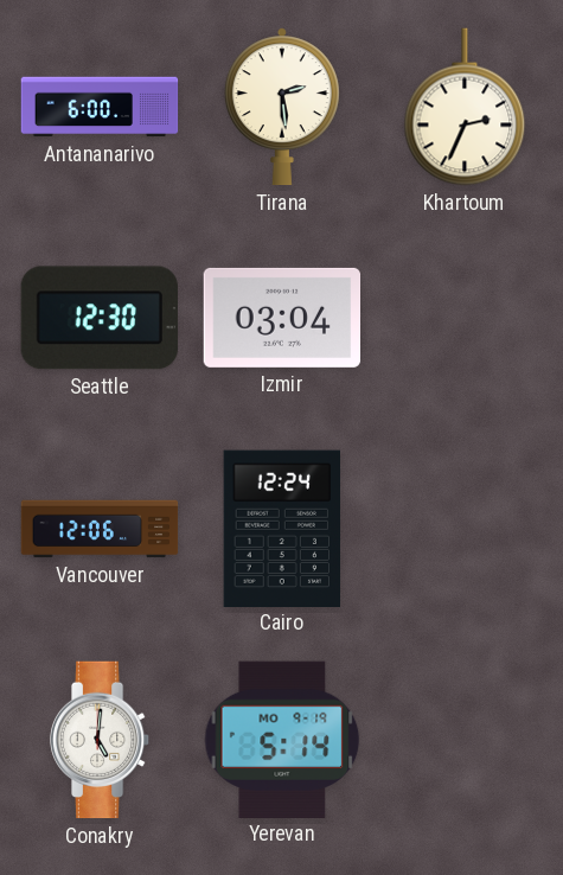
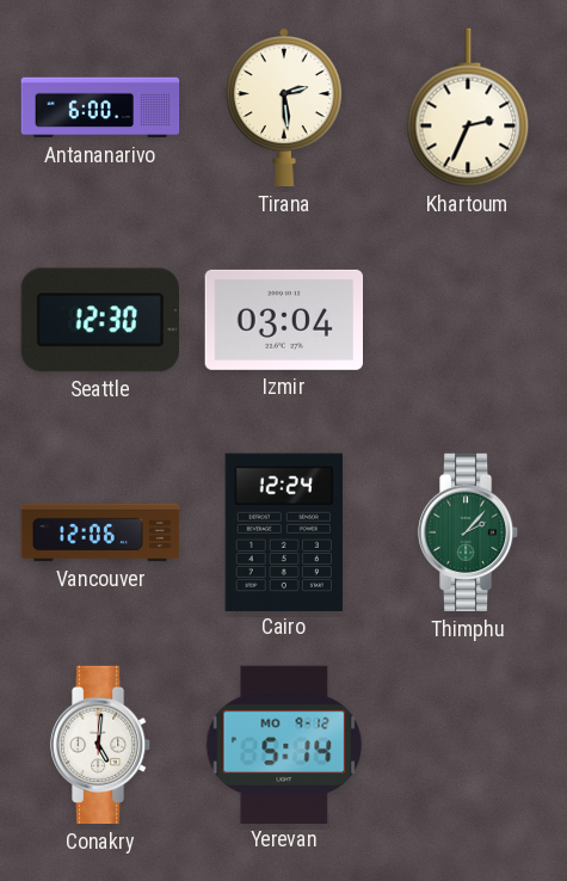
Thimphu: none -> 2:07
Yerevan date: MO 9-19 -> MO 9-12
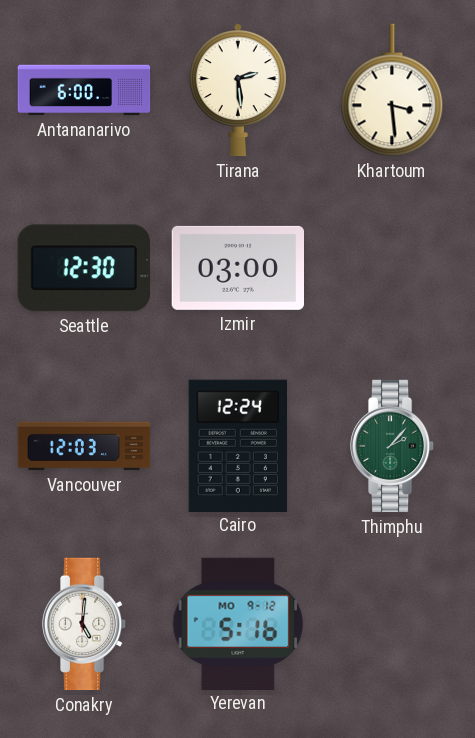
Khartoum: 2:34 -> 3:29
Izmir: 03:04 -> 03:00
Vancouver: 12:06 -> 12:03
Yerevan: 5:14 -> 5:16
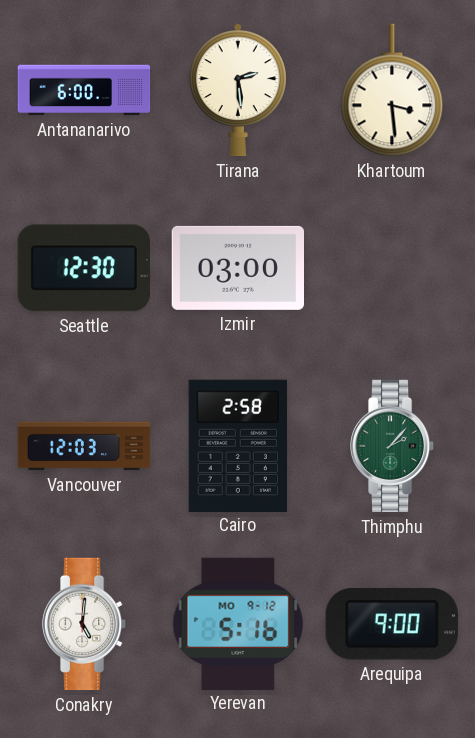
Cairo: 12:24 -> 2:58
Arequipa: none -> 9:00
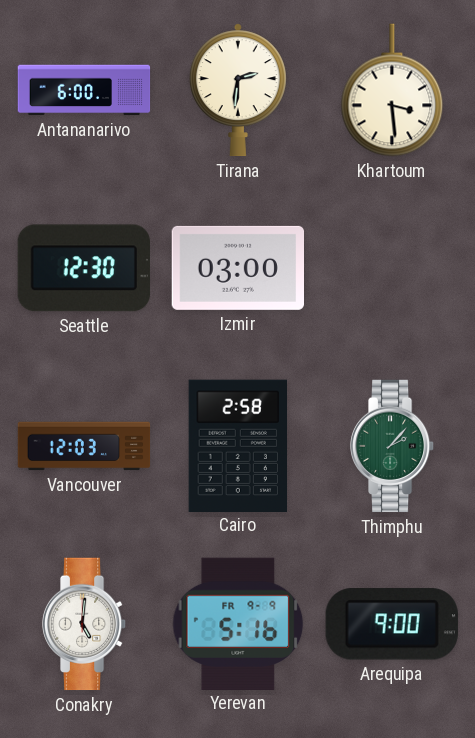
Tirana: 2:29 -> 2:31
Yerevan date: MO 9-12 -> FR 9-9
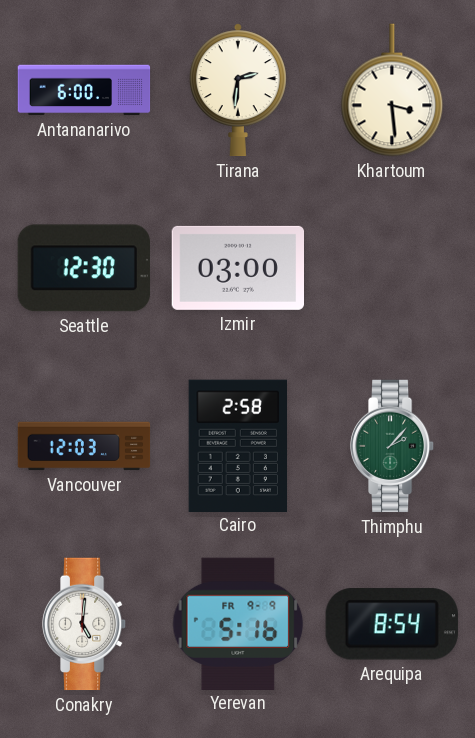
Arequipa: 9:00 -> 8:54
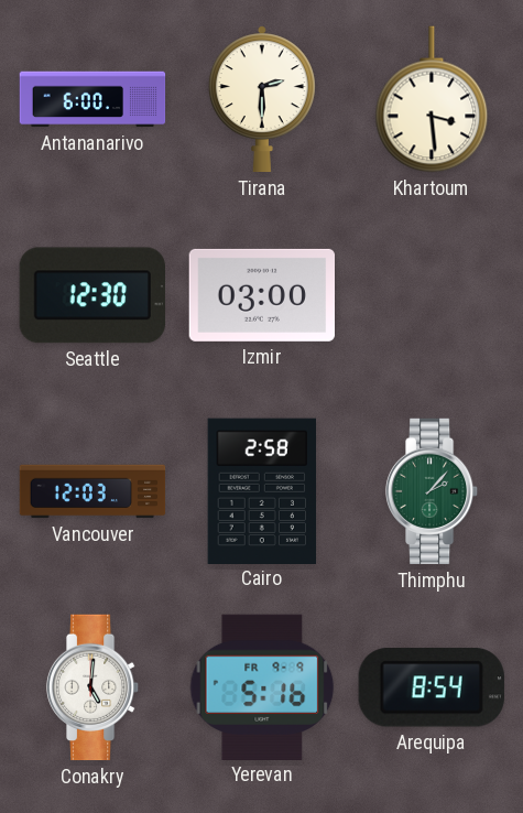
Tirana: 2:31 -> 2:30
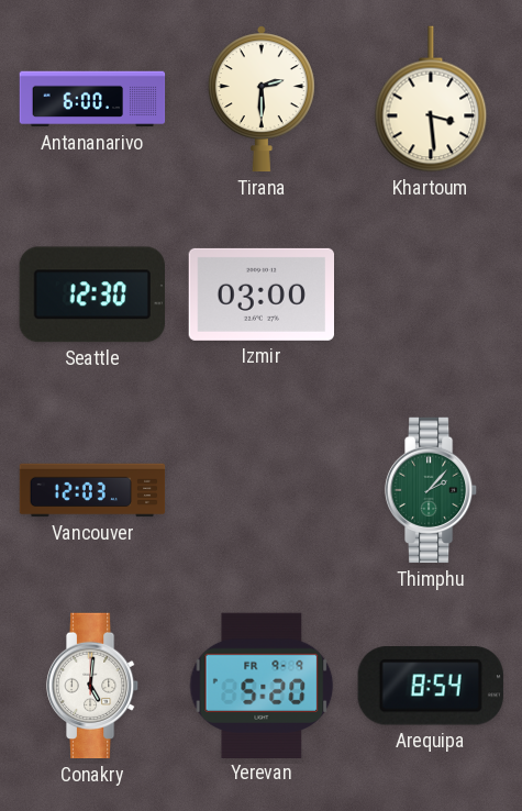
Cairo: 2:58 -> none
Yerevan: 5:16 -> 5:20
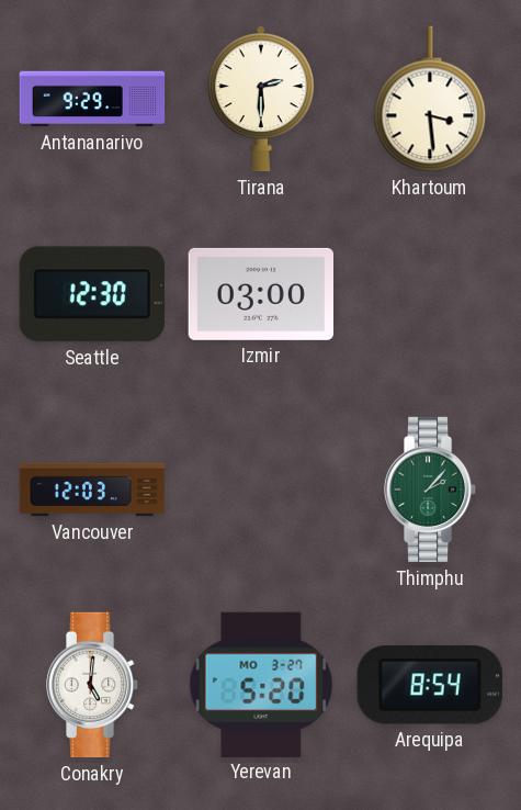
Antananarivo: 6:00 -> 9:29
Yerevan date: FR 9-9 -> MO 3-27
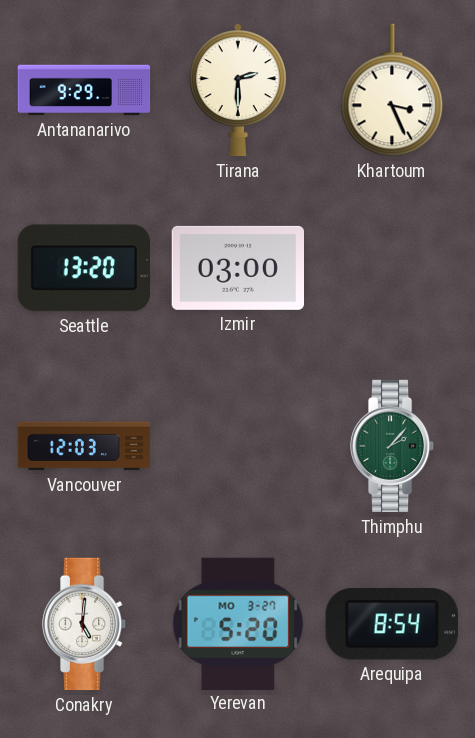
Khartoum: 3:29 -> 3:26
Seattle: 12:30 -> 13:20
